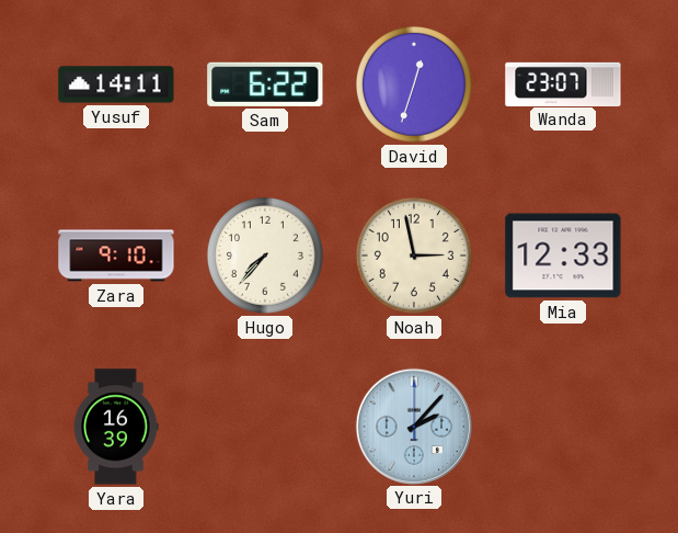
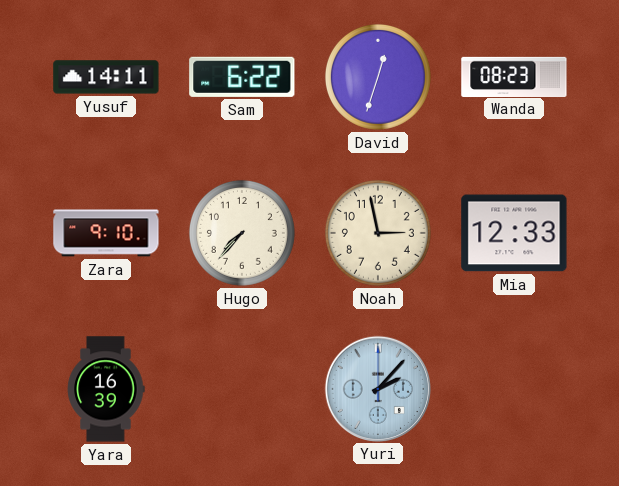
Wanda: 23:07 -> 08:23
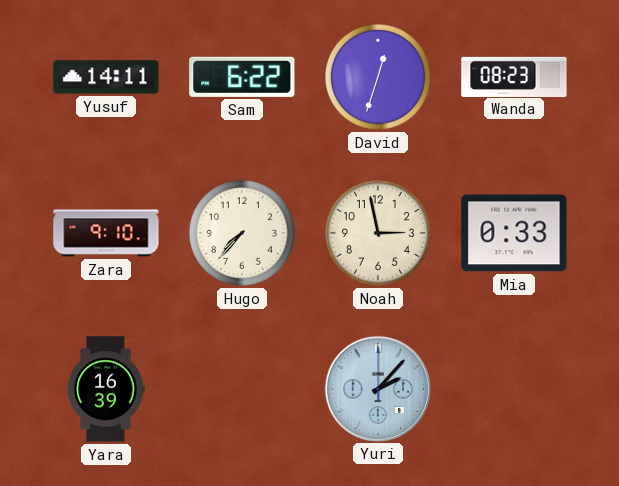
Mia: 12:33 -> 0:33
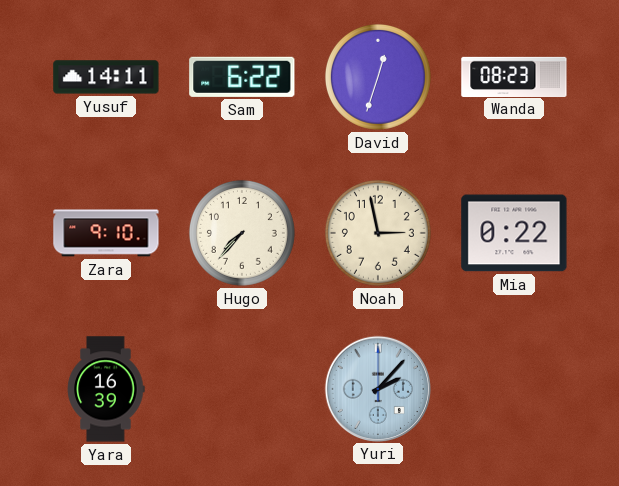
Mia: 0:33 -> 0:22
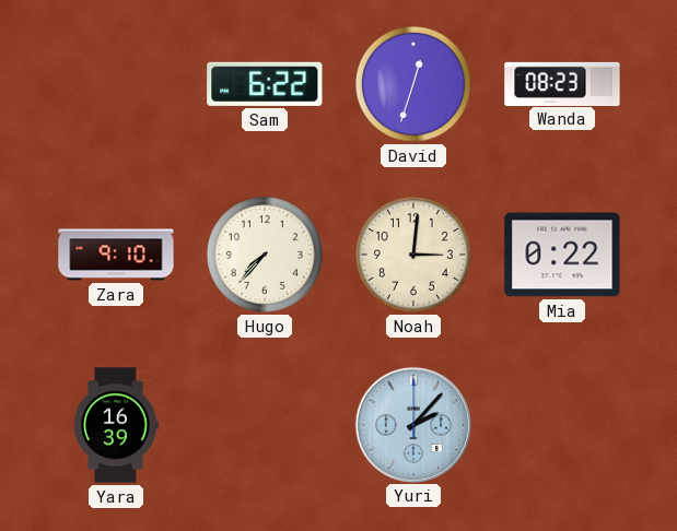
Yusuf: 14:11 -> none
Noah: 2:58 -> 3:01
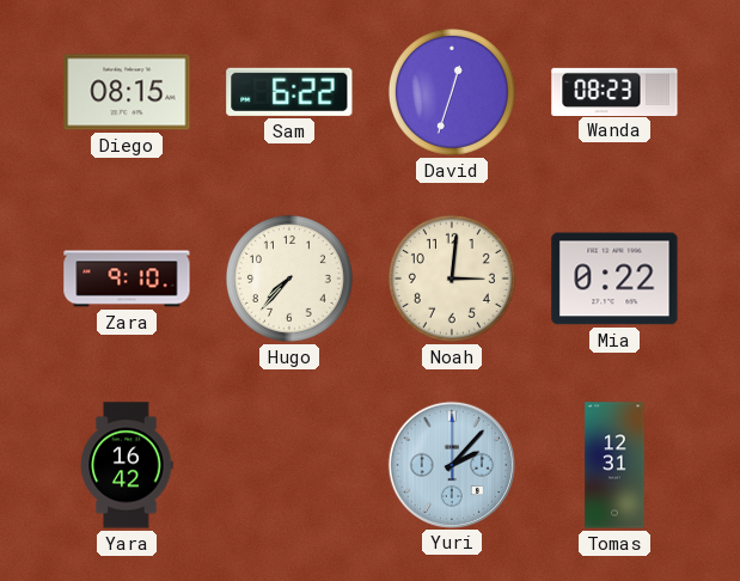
Diego: none -> 08:15
Yara: 16:39 -> 16:42
Tomas: none -> 12:31
